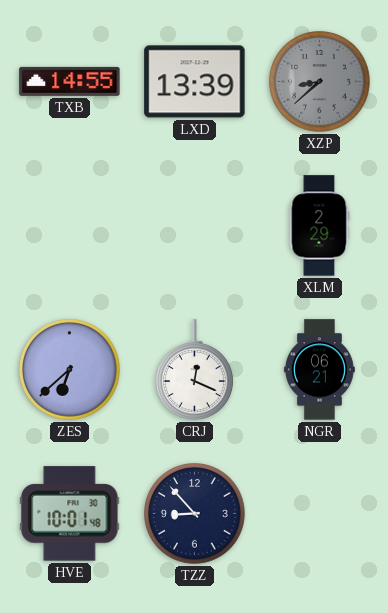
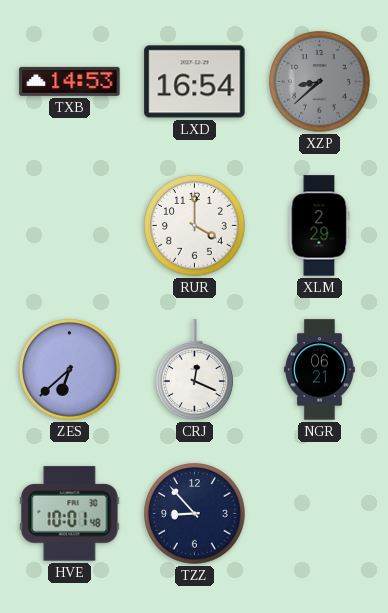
TXB: 14:55 -> 14:53
LXD: 13:39 -> 16:54
RUR: none -> 4:00
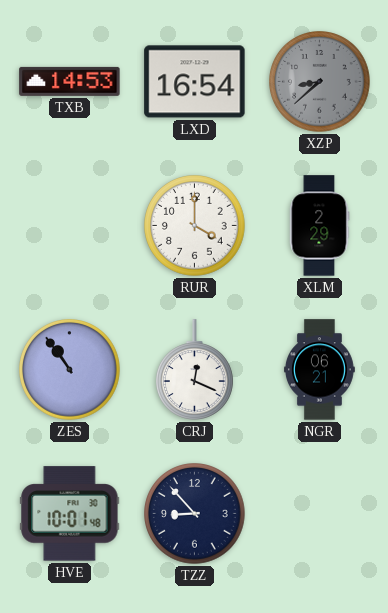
ZES: 6:38 -> 10:54
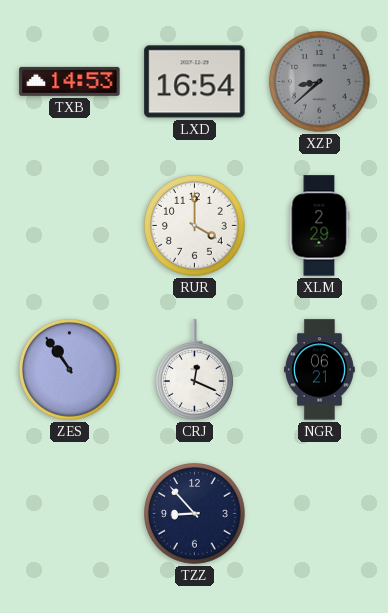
HVE: 10:01 -> none
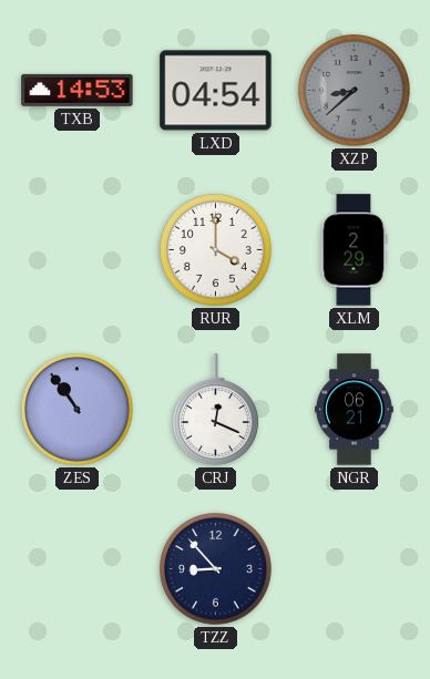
LXD: 16:54 -> 04:54
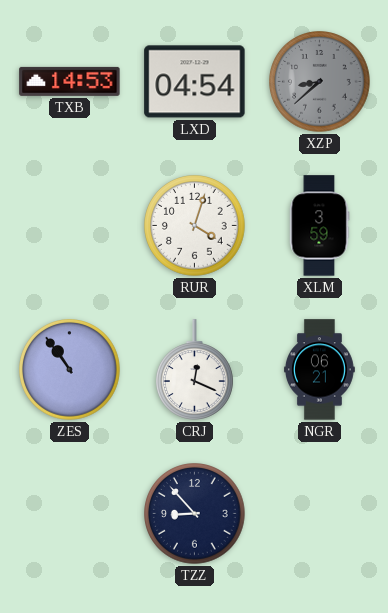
RUR: 4:00 -> 4:03
XLM: 2:29 -> 3:59
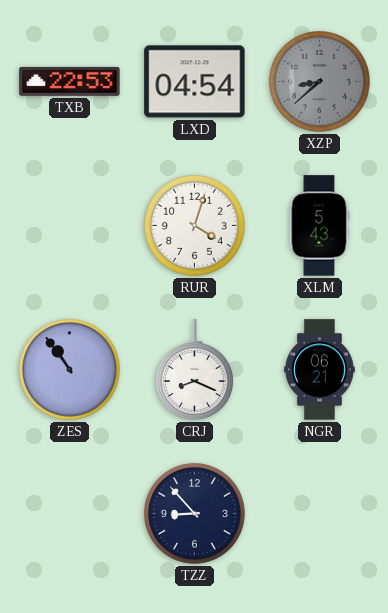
TXB: 14:53 -> 22:53
XLM: 3:59 -> 5:43
CRJ: 12:19 -> 8:19
